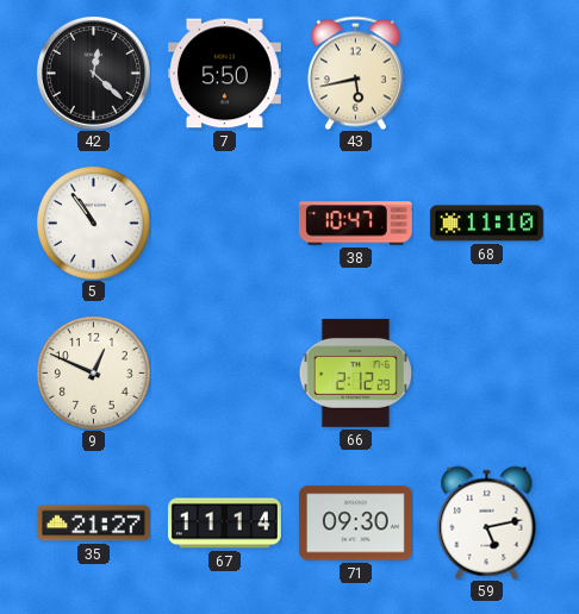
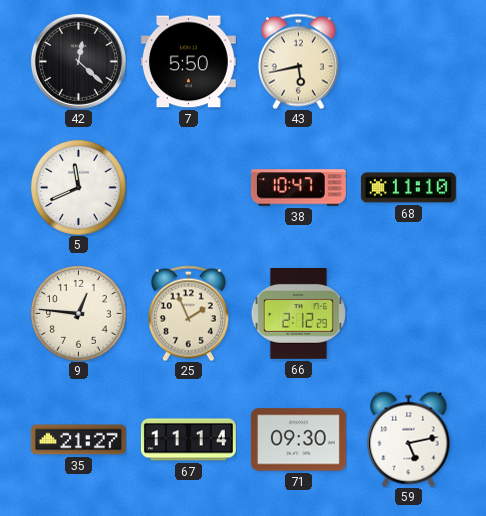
5: 10:54 -> 11:41
9: 12:49 -> 12:46
25: none -> 1:56
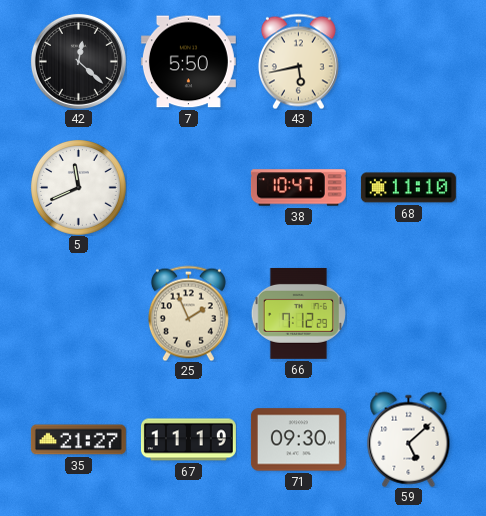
9: 12:46 -> none
66: 2:12 -> 7:12
67: 11:14 -> 11:19
59: 5:13 -> 5:08
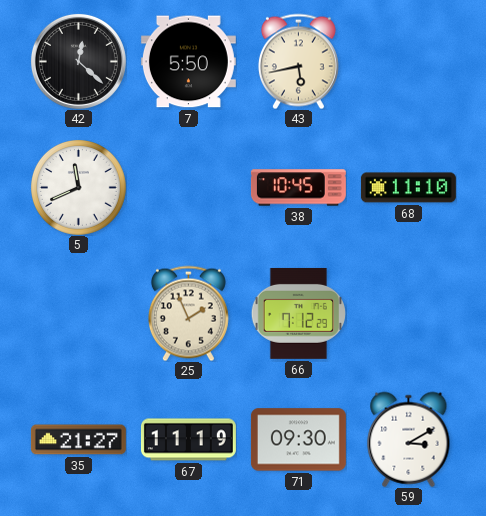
38: 10:47 -> 10:45
59: 5:08 -> 3:10
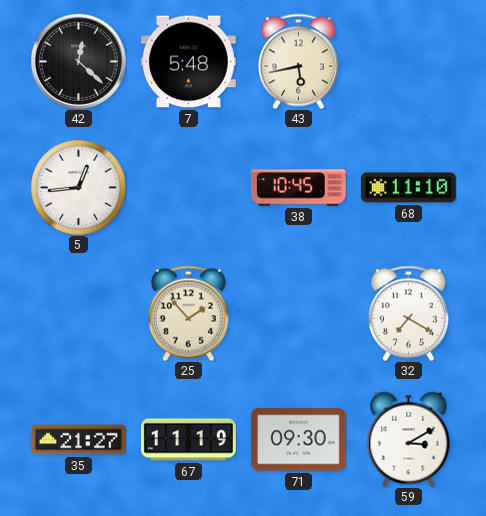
7: 5:50 -> 5:48
5: 11:41 -> 12:44
25: 1:56 -> 1:53
66: 7:12 -> none
32: none -> 7:20
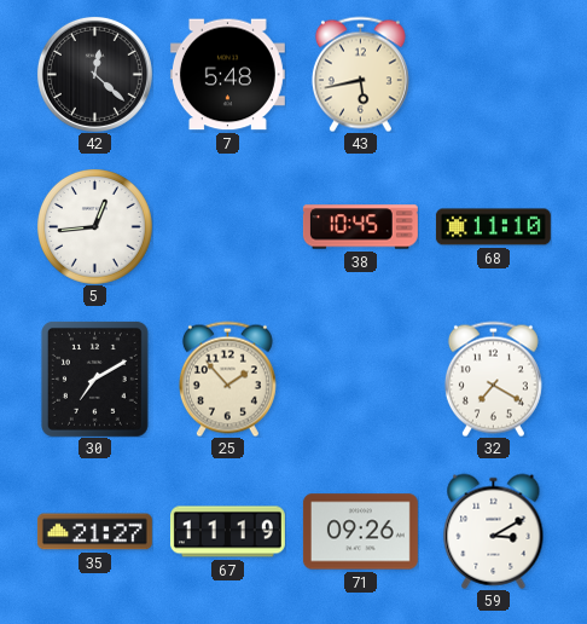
30: none -> 7:10
71: 09:30 -> 09:26
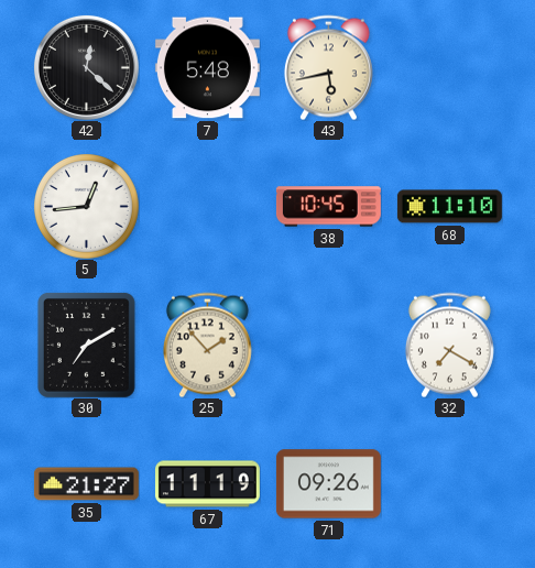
59: 3:10 -> none
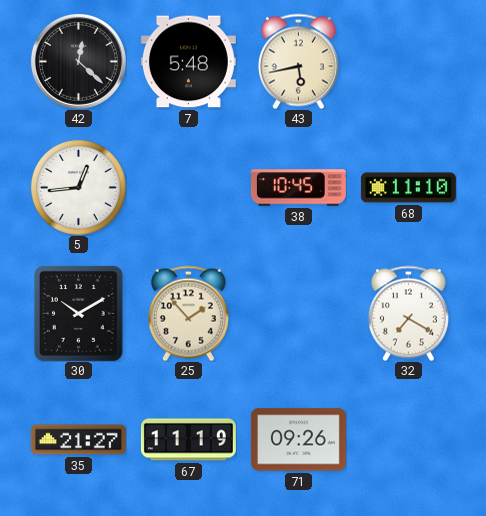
30: 7:10 -> 10:10
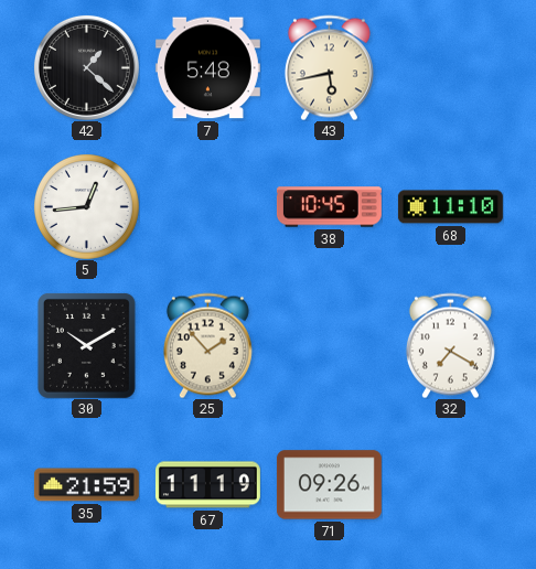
42: 12:22 -> 1:22
35: 21:27 -> 21:59
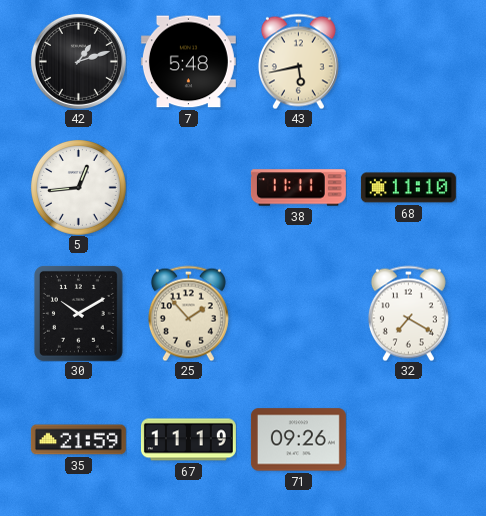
42: 1:22 -> 1:12
38: 10:45 -> 11:11
